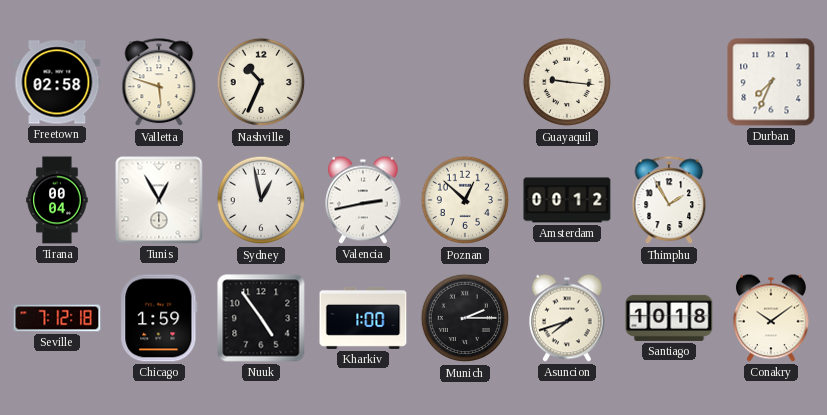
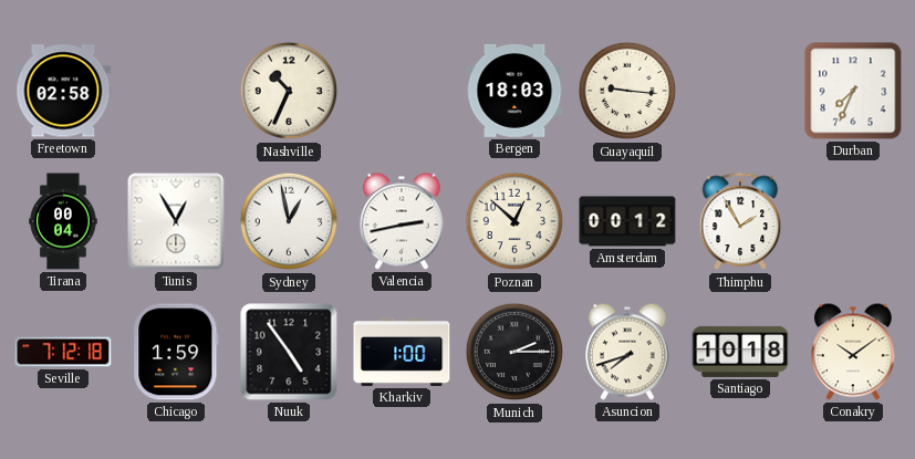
Valletta: 5:48 -> none
Bergen: none -> 18:03
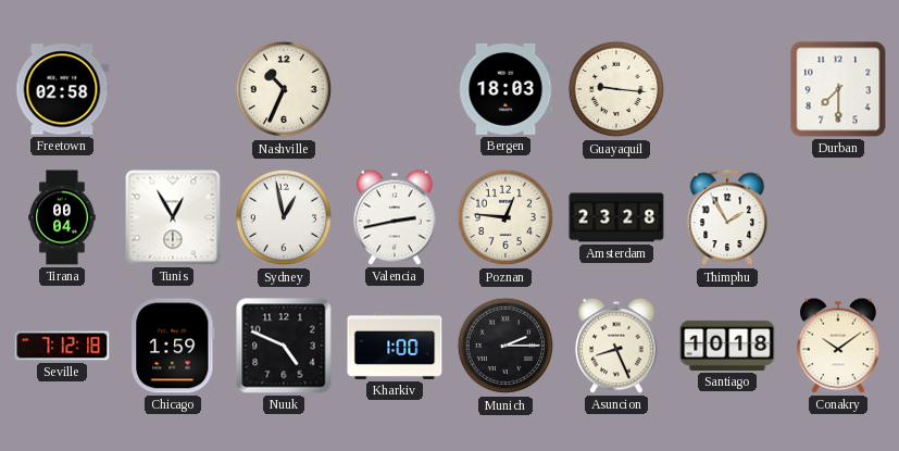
Durban: 7:34 -> 7:30
Poznan: 12:52 -> 12:46
Amsterdam: 00:12 -> 23:28
Nuuk: 4:54 -> 4:49
Asuncion: 7:42 -> 8:26
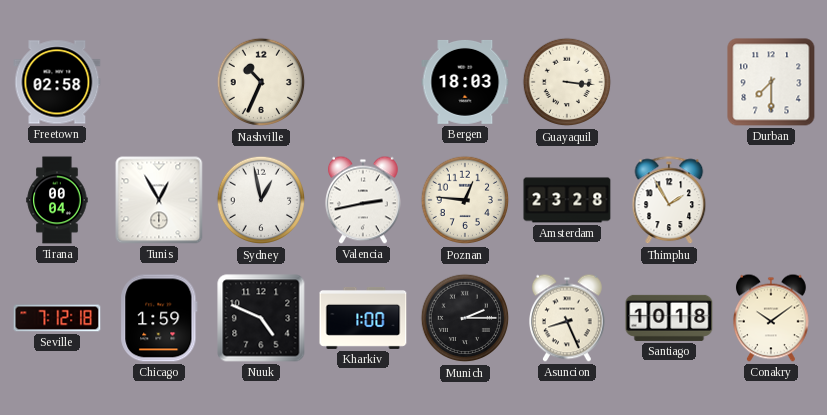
Guayaquil: 9:16 -> 3:16
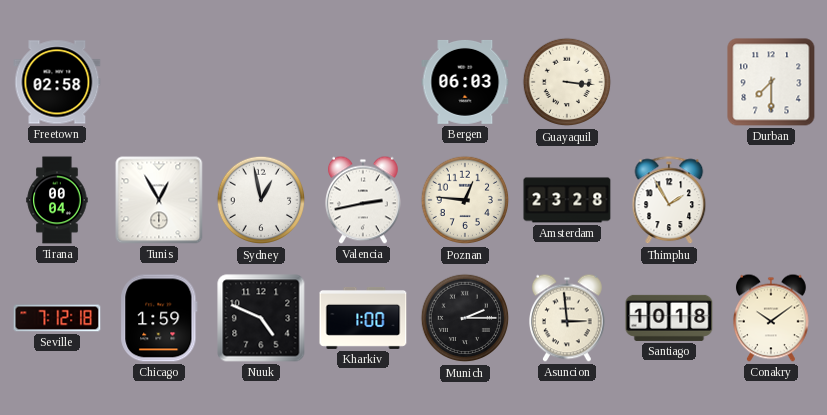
Nashville: 10:34 -> none
Bergen: 18:03 -> 06:03
Asuncion: 8:26 -> 2:59
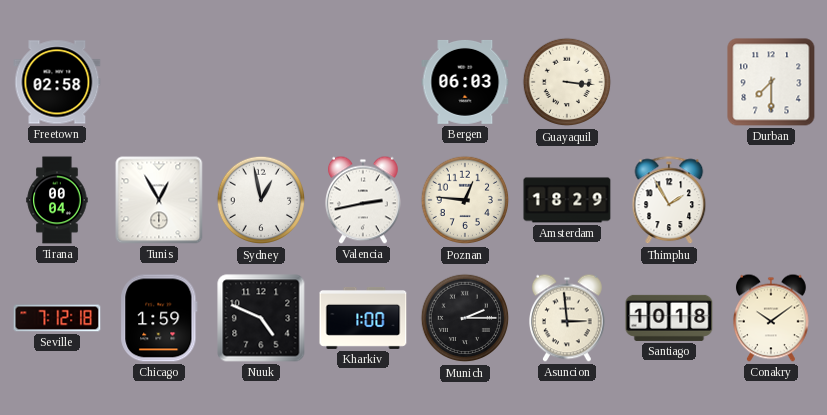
Amsterdam: 23:28 -> 18:29
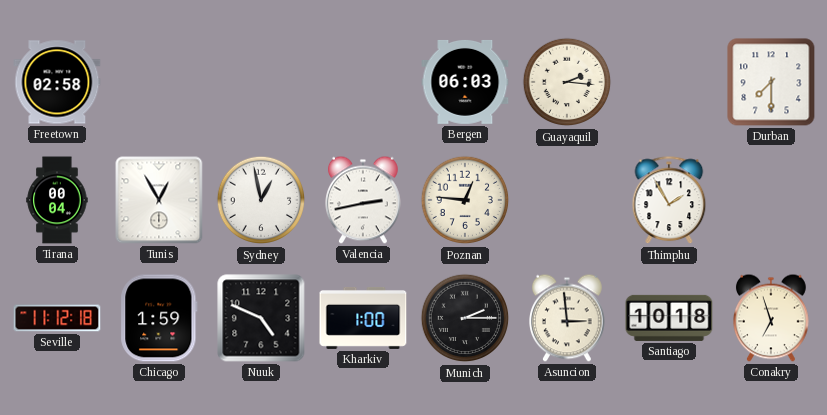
Guayaquil: 3:16 -> 2:16
Amsterdam: 18:29 -> none
Seville: 7:12 -> 11:12
Conakry: 10:09 -> 6:57
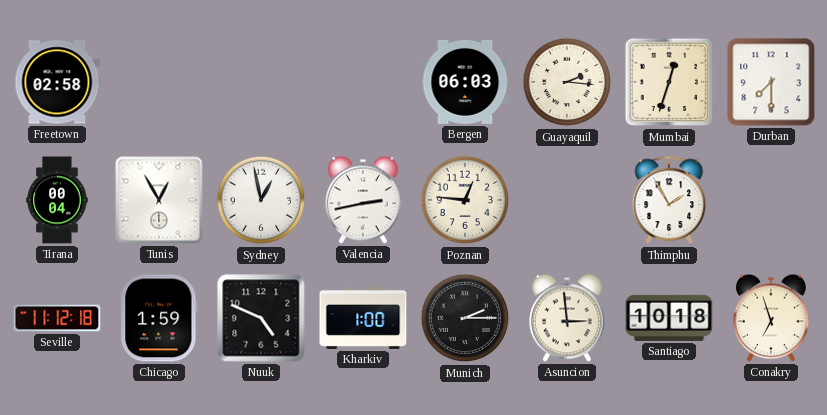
Mumbai: none -> 12:33
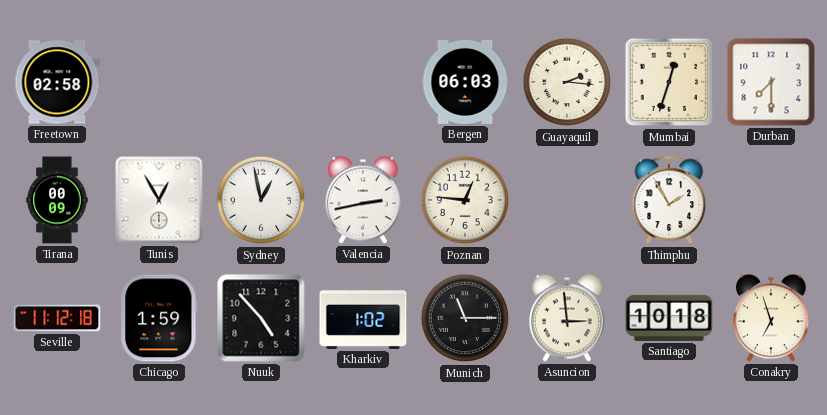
Tirana: 00:04 -> 00:09
Nuuk: 4:49 -> 4:53
Kharkiv: 1:00 -> 1:02
Munich: 2:15 -> 11:15
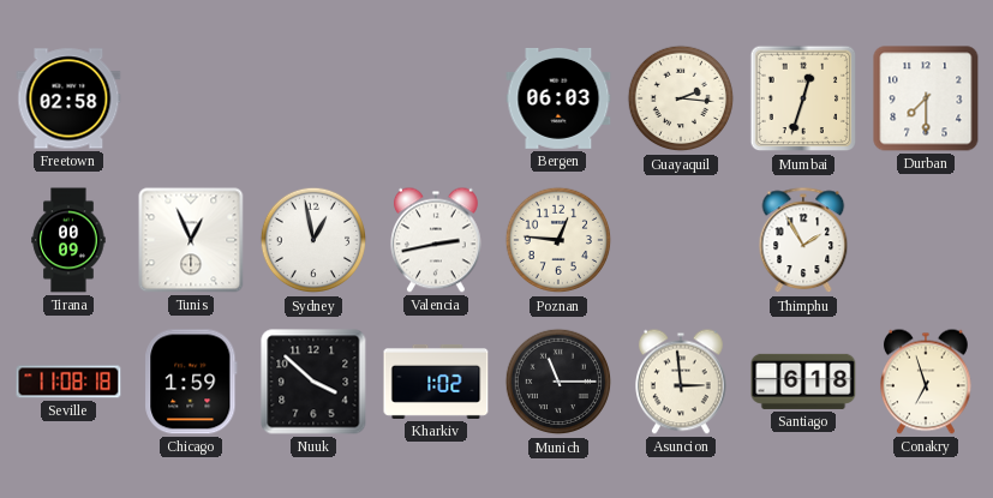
Tunis: 12:55 -> 12:56
Seville: 11:12 -> 11:08
Nuuk: 4:53 -> 3:52
Santiago: 10:18 -> 6:18
